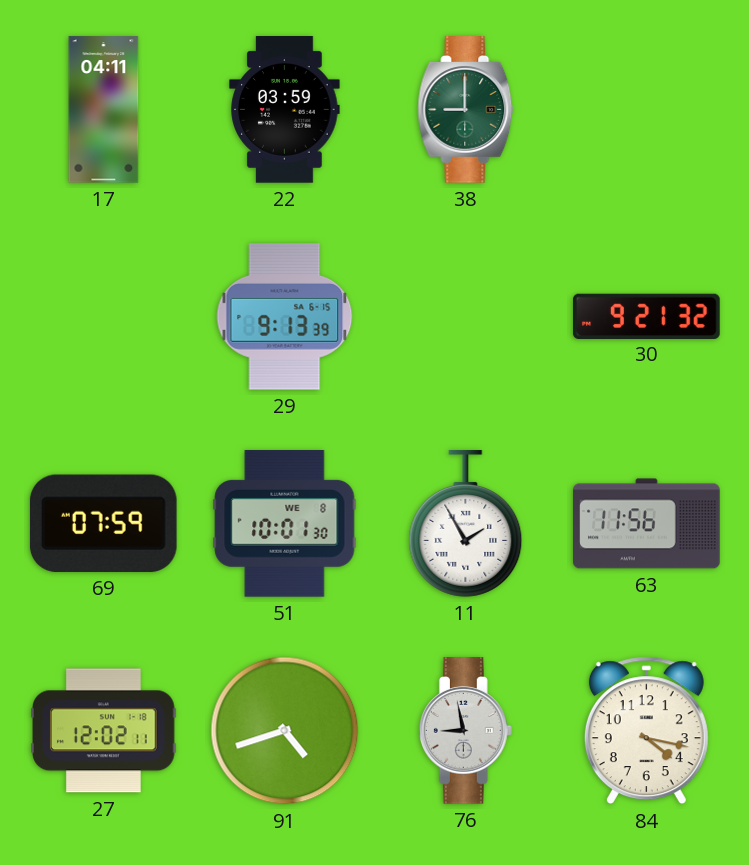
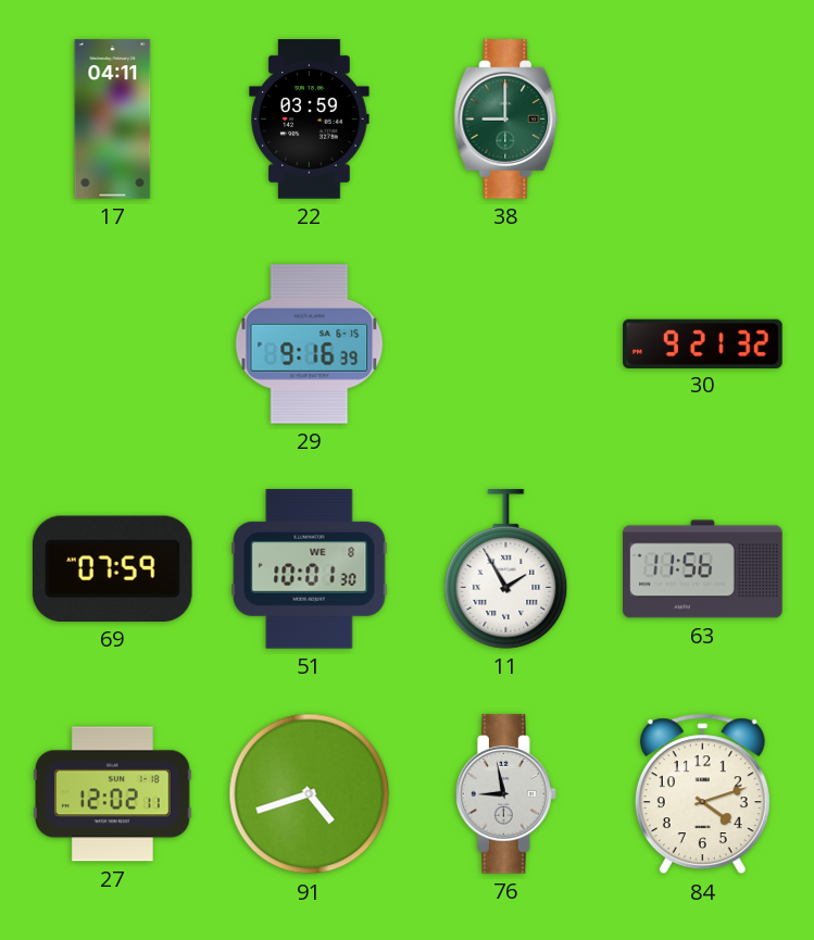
29: 9:13 -> 9:16
84: 4:17 -> 4:12
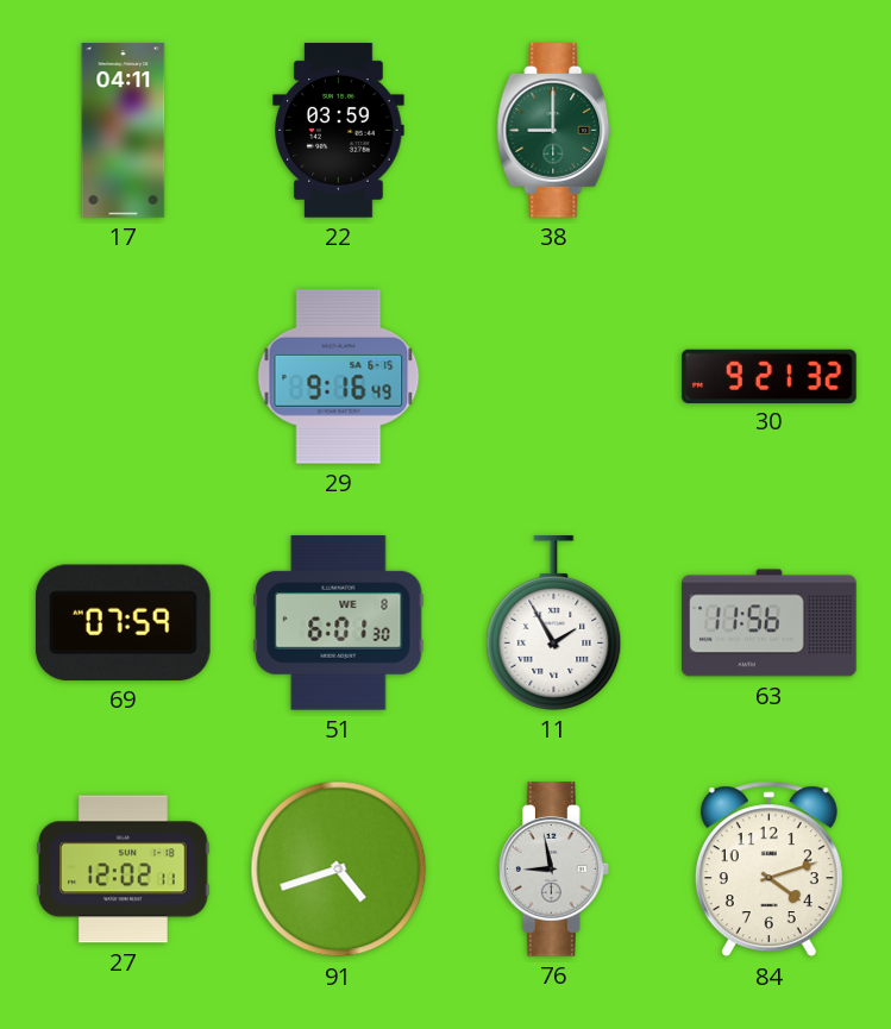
29: 9:16:39 -> 9:16:49
51: 10:01 -> 6:01
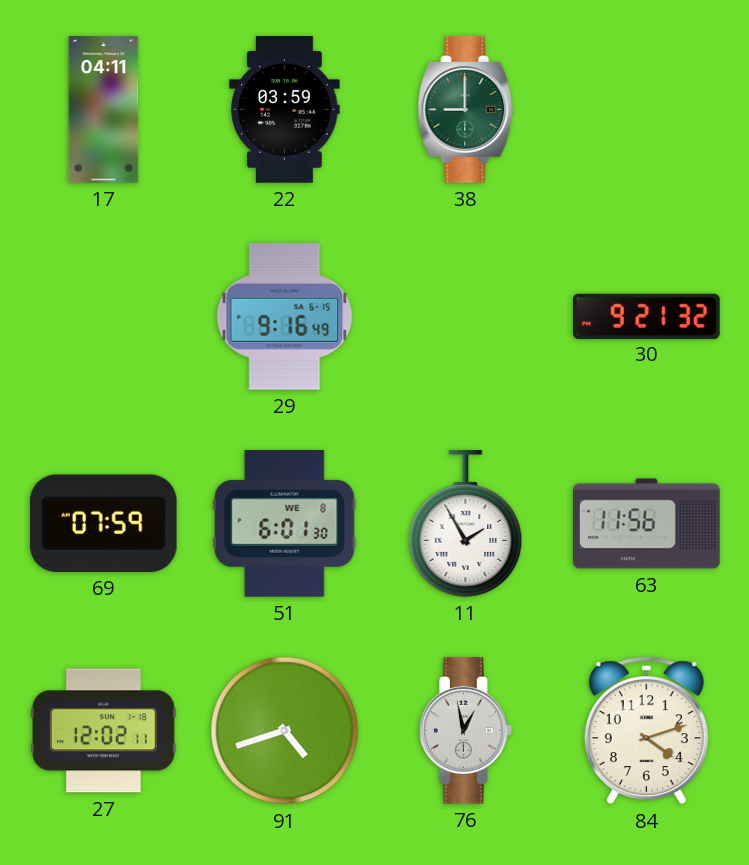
76: 8:58 -> 12:58
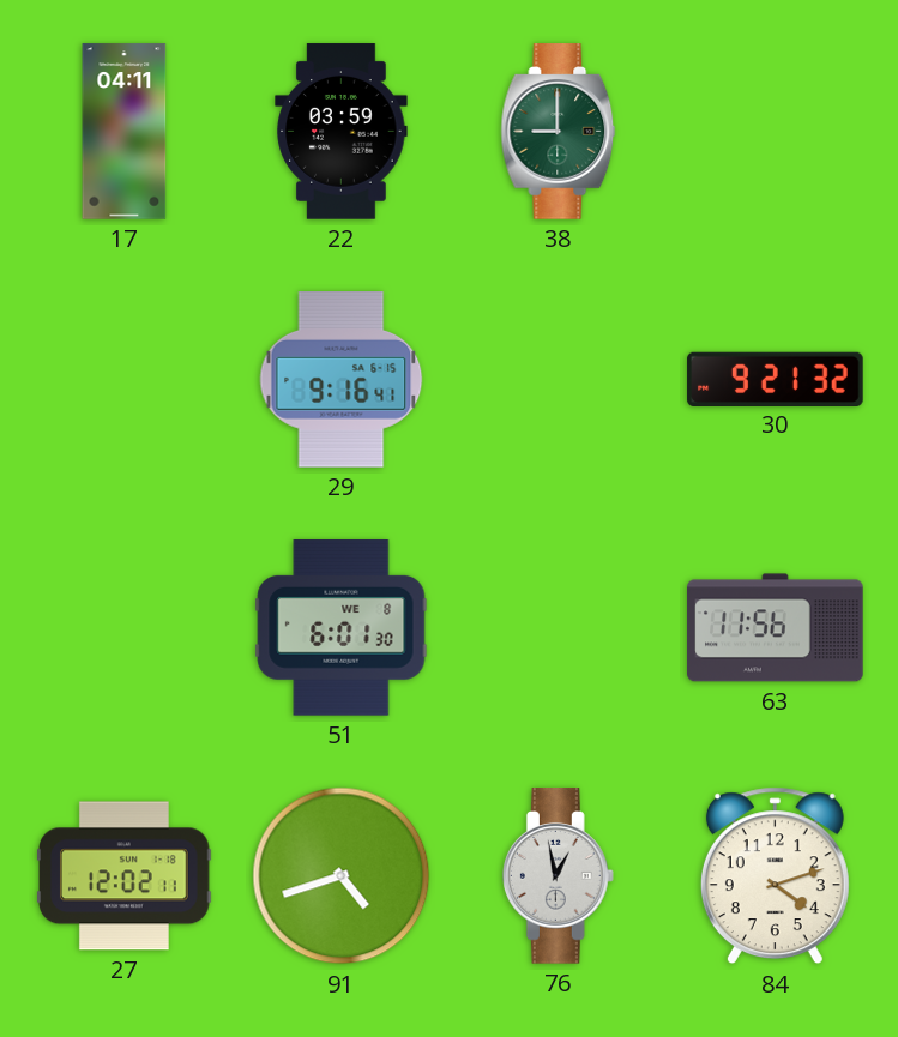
29: 9:16:49 -> 9:16:41
69: 07:59 -> none
11: 1:55 -> none
